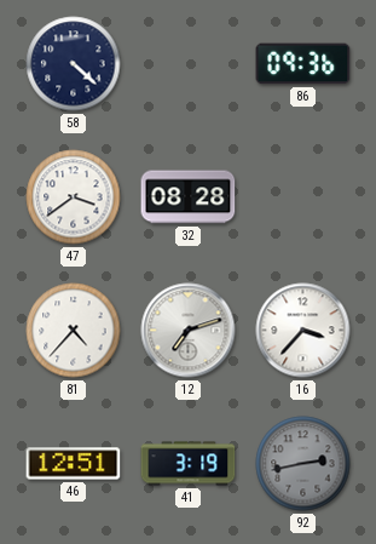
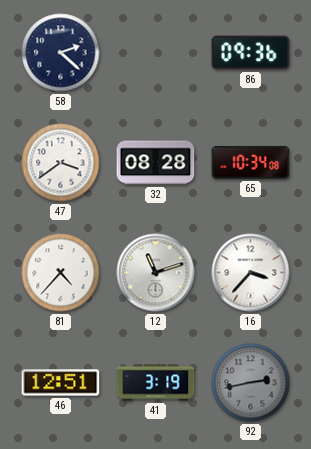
58: 4:22 -> 2:22
65: none -> 10:34
12: 7:12 -> 11:12
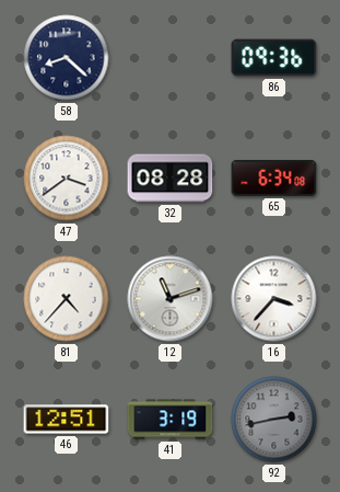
58: 2:22 -> 8:22
65: 10:34 -> 6:34
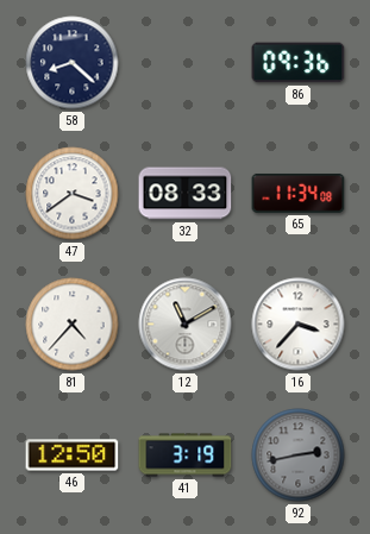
32: 08:28 -> 08:33
65: 6:34 -> 11:34
12: 11:12 -> 11:10
46: 12:51 -> 12:50
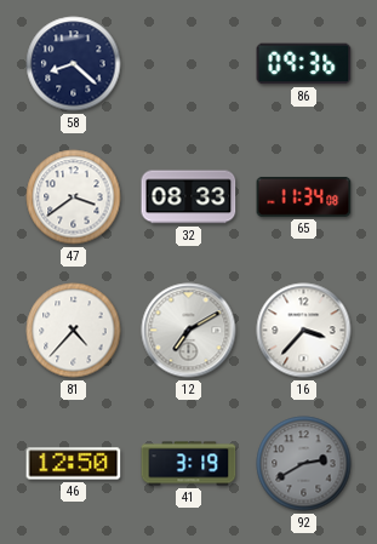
12: 11:10 -> 7:10
92: 2:43 -> 2:40
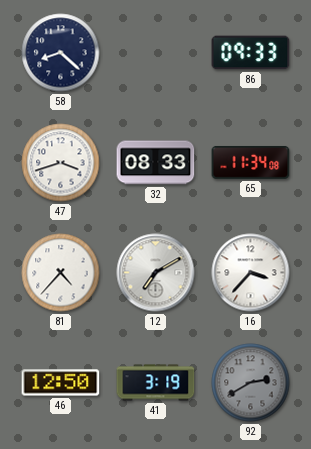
86: 09:36 -> 09:33
47: 3:39 -> 3:42
